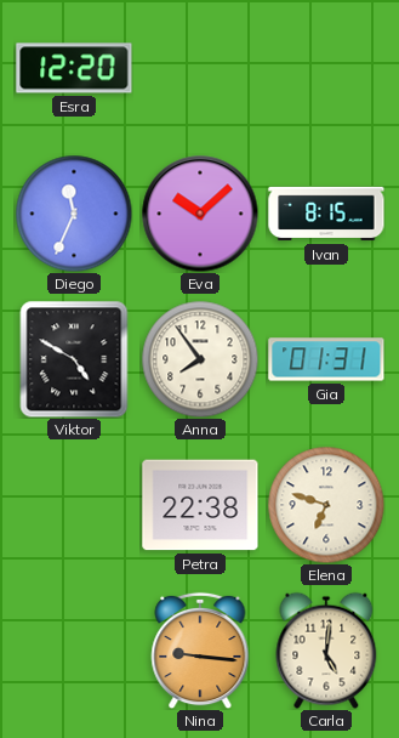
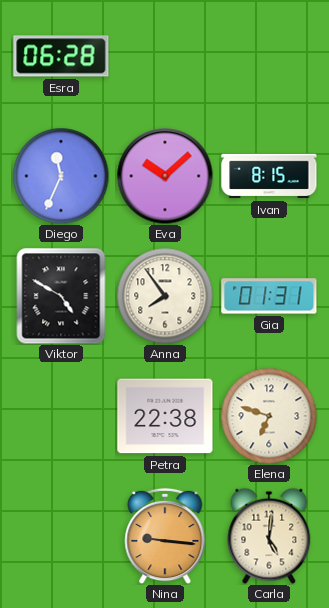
Esra: 12:20 -> 06:28
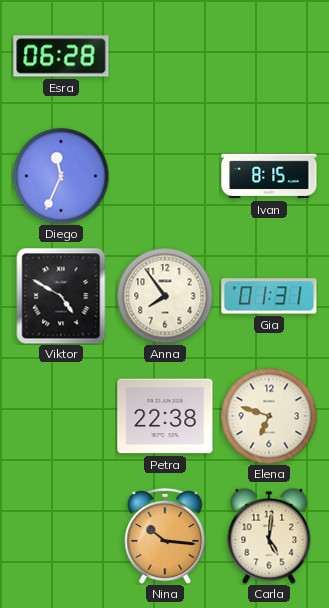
Eva: 10:08 -> none
Nina: 9:16 -> 10:16
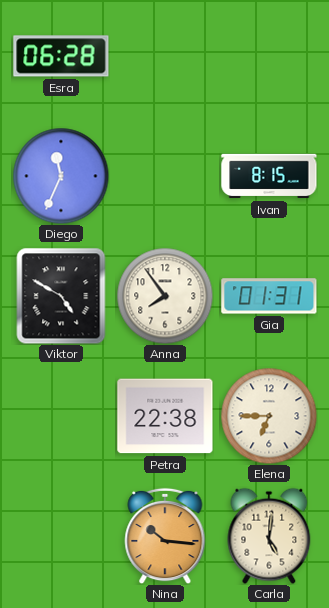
Elena: 6:48 -> 6:45
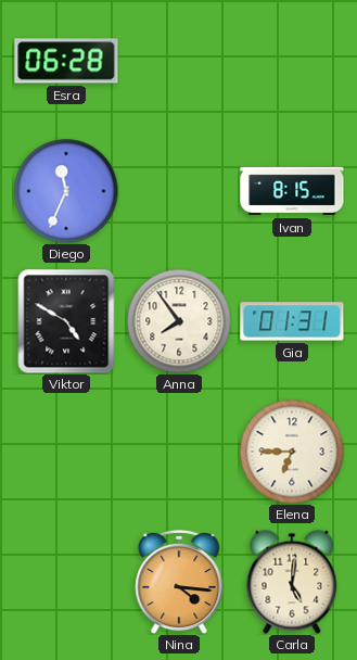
Petra: 22:38 -> none
Nina: 10:16 -> 4:16
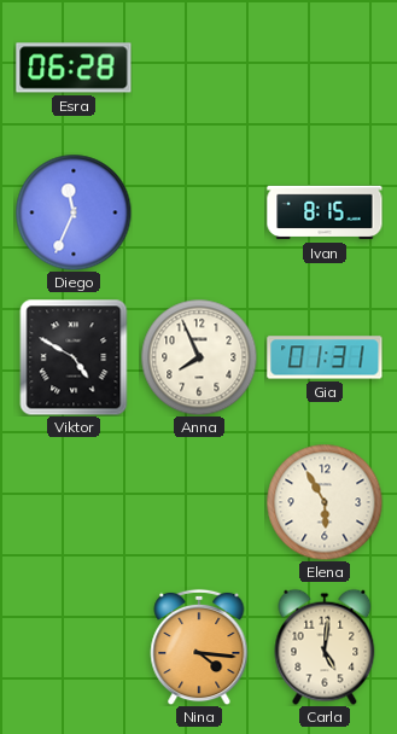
Anna: 7:54 -> 7:56
Elena: 6:45 -> 5:55
